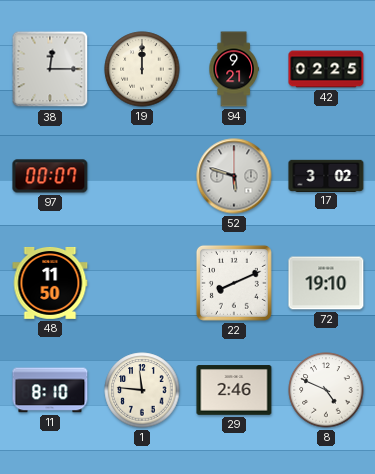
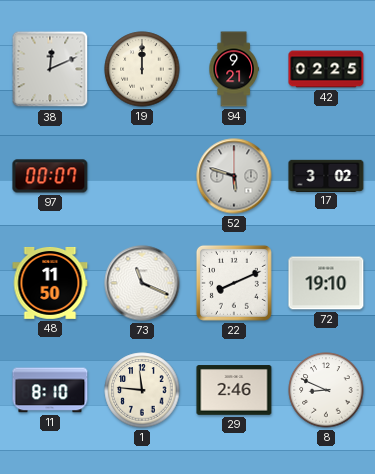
38: 12:15 -> 12:11
73: none -> 11:19
8: 4:49 -> 8:49
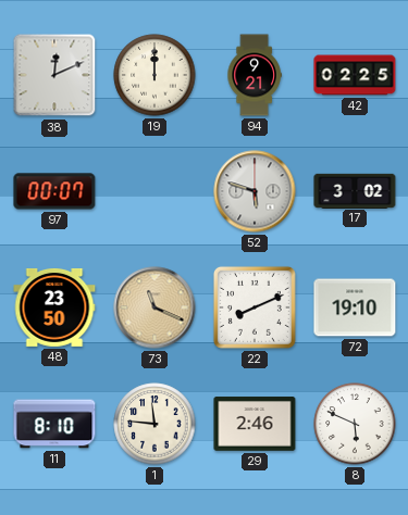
48: 11:50 -> 23:50
73 dial: white -> champagne
8: 8:49 -> 5:49
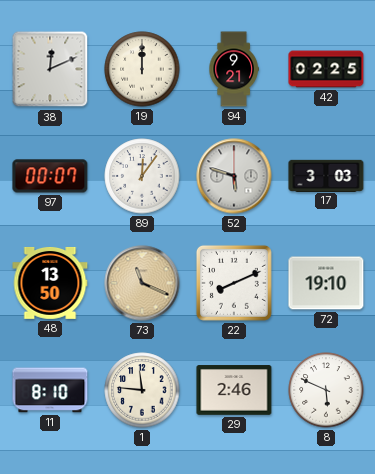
89: none -> 12:06
17: 3:02 -> 3:03
48: 23:50 -> 13:50
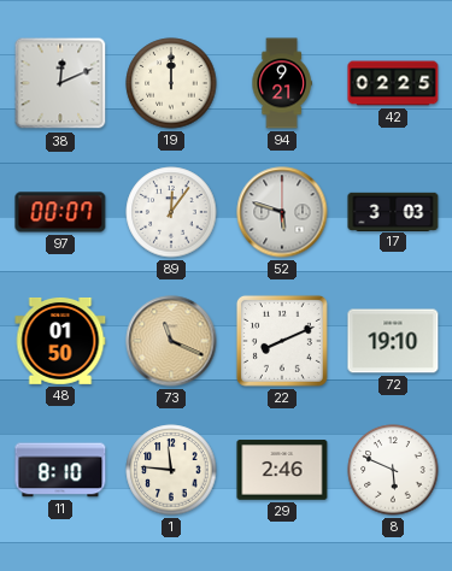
48: 13:50 -> 01:50
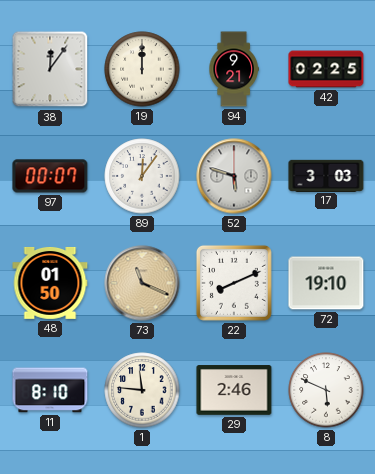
38: 12:11 -> 12:06
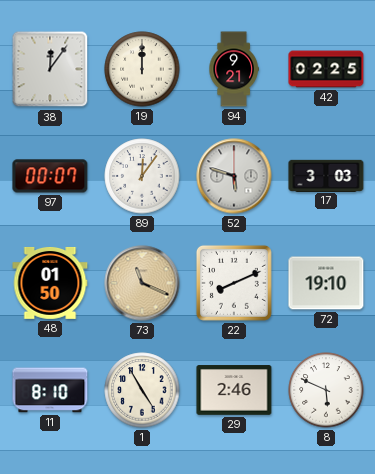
1: 11:46 -> 4:55
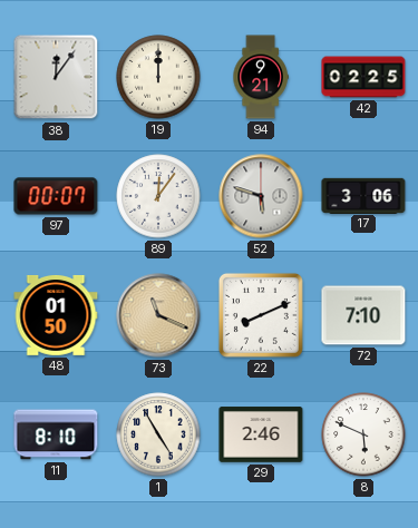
17: 3:03 -> 3:06
72: 19:10 -> 7:10
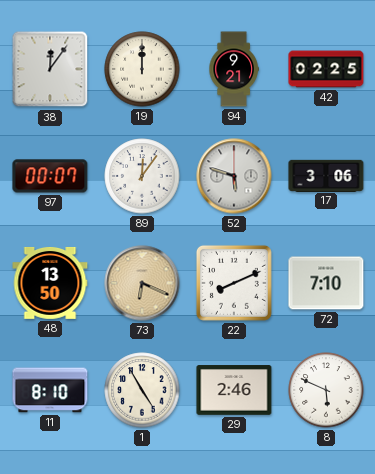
48: 01:50 -> 13:50
73: 11:19 -> 6:19
